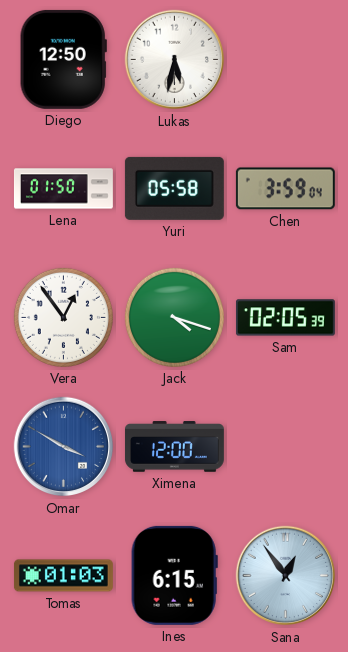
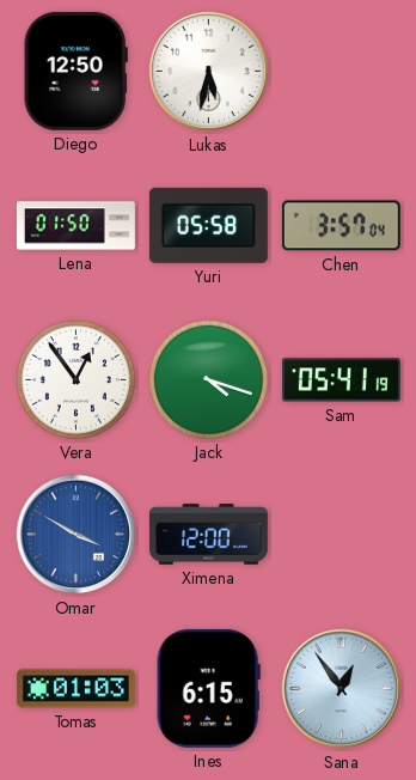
Chen: 3:59 -> 3:57
Sam: 02:05 -> 05:41
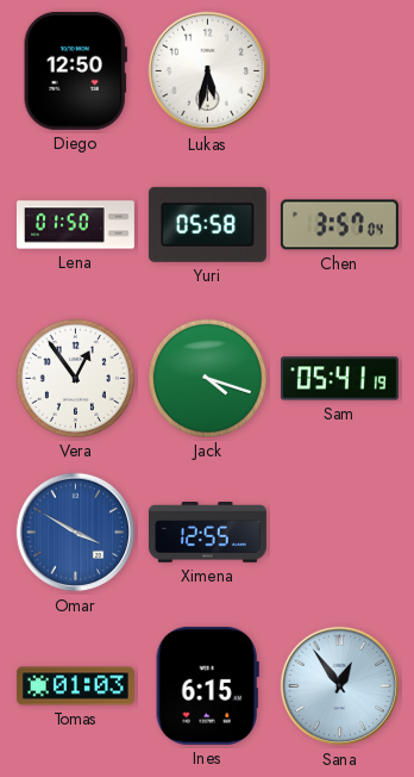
Ximena: 12:00 -> 12:55
